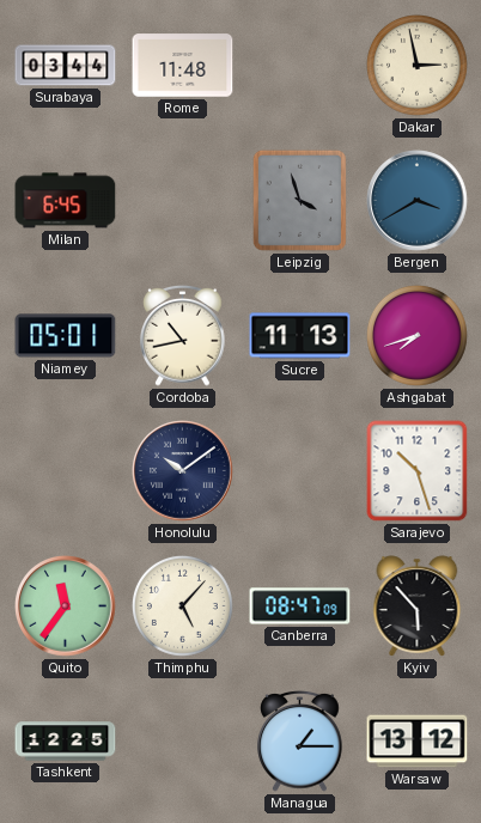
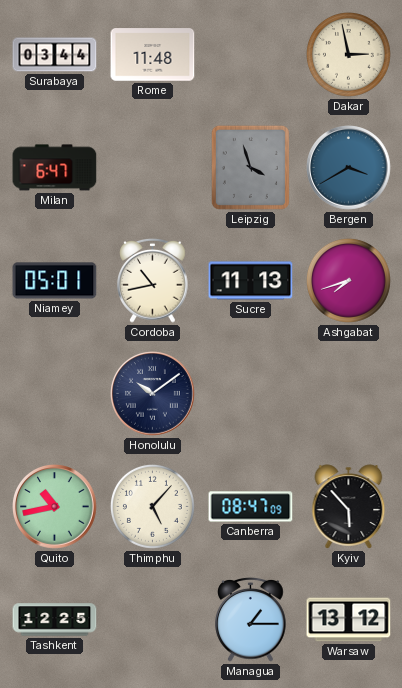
Milan: 6:45 -> 6:47
Sarajevo: 10:27 -> none
Quito: 11:36 -> 10:43
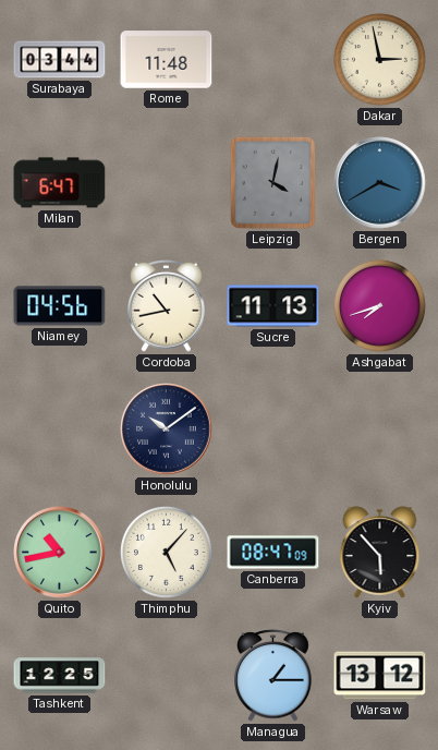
Leipzig: 3:57 -> 4:02
Niamey: 05:01 -> 04:56
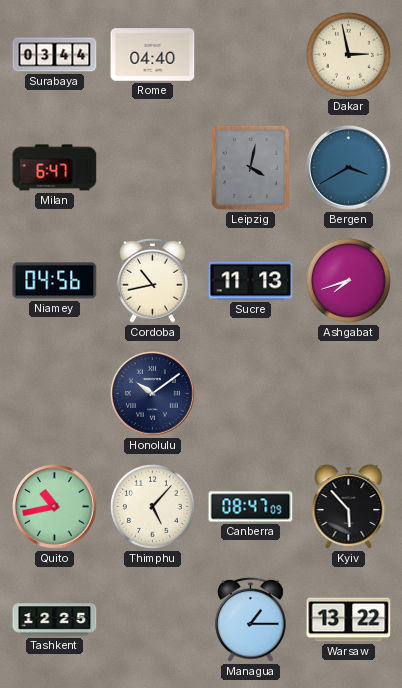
Rome: 11:48 -> 04:40
Warsaw: 13:12 -> 13:22
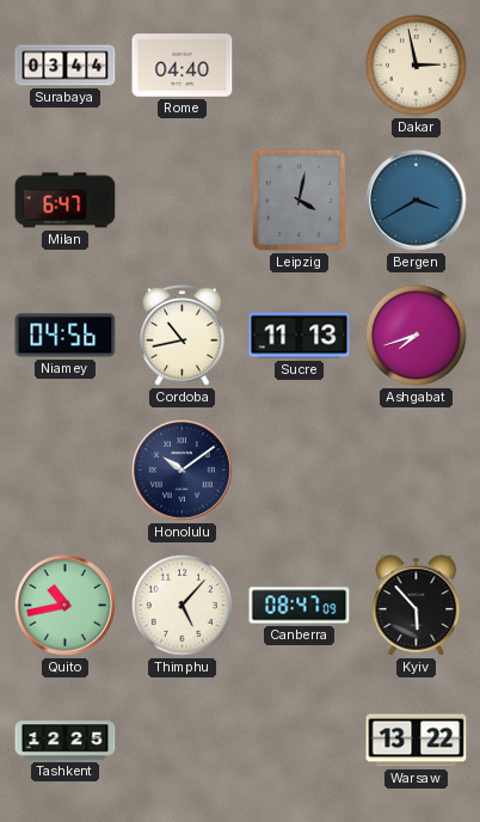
Managua: 1:15 -> none
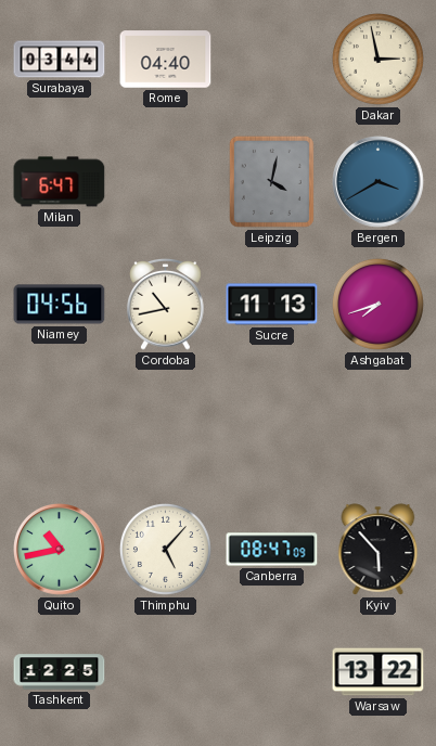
Honolulu: 10:09 -> none
